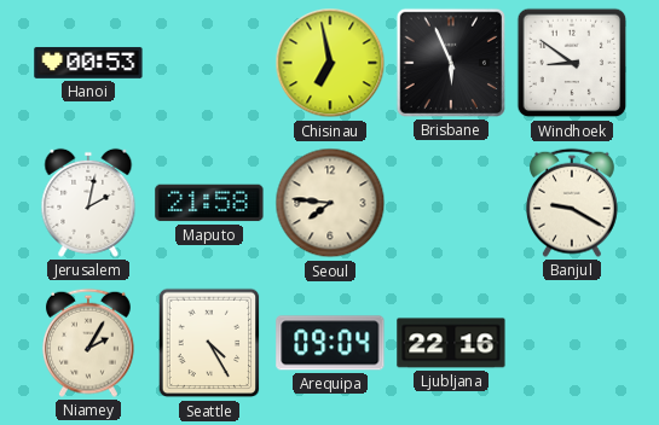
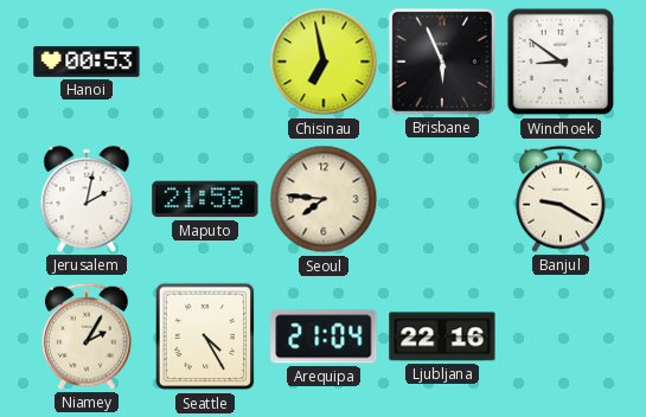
Arequipa: 09:04 -> 21:04
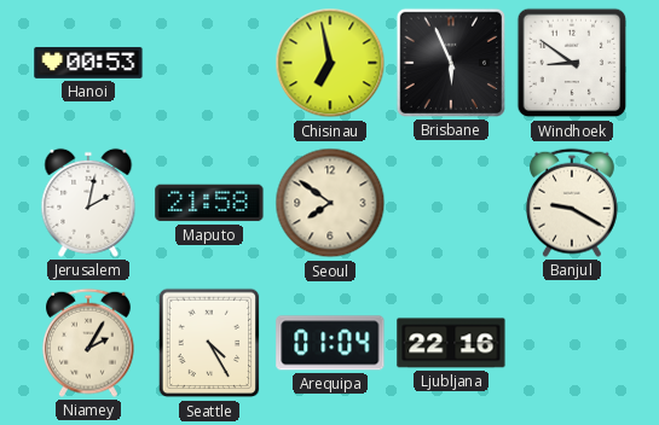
Seoul: 7:46 -> 7:51
Arequipa: 21:04 -> 01:04
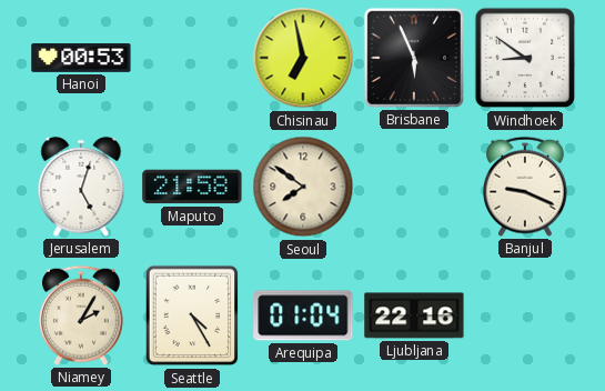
Jerusalem: 2:02 -> 5:03
Banjul: 9:20 -> 9:19
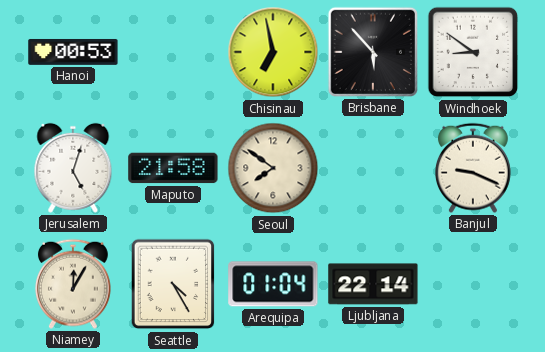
Brisbane: 5:56 -> 5:53
Niamey: 2:05 -> 12:05
Ljubljana: 22:16 -> 22:14
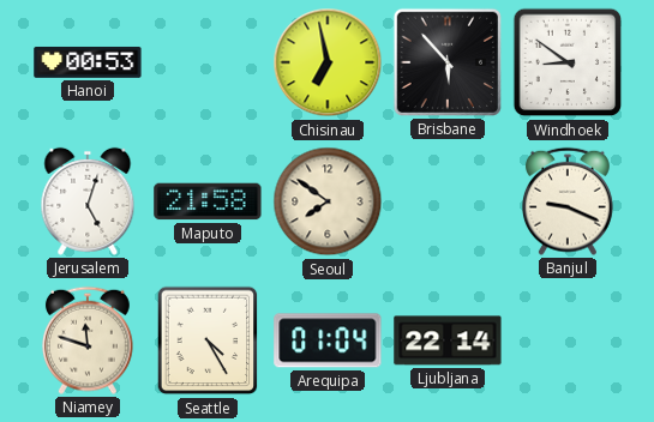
Niamey: 12:05 -> 11:48
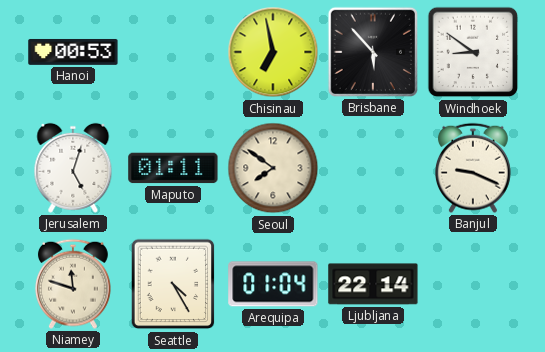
Maputo: 21:58 -> 01:11
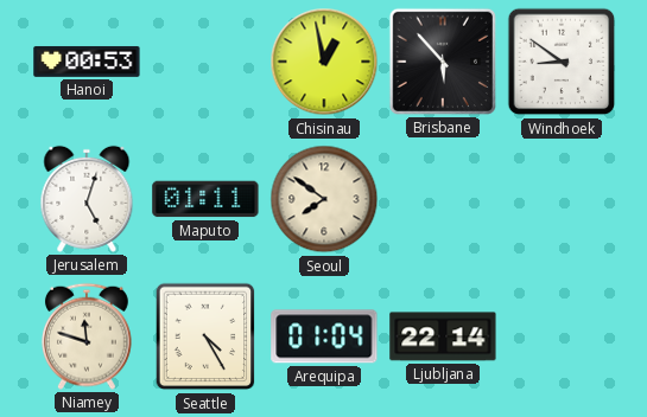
Chisinau: 6:58 -> 12:58
Banjul: 9:19 -> none
